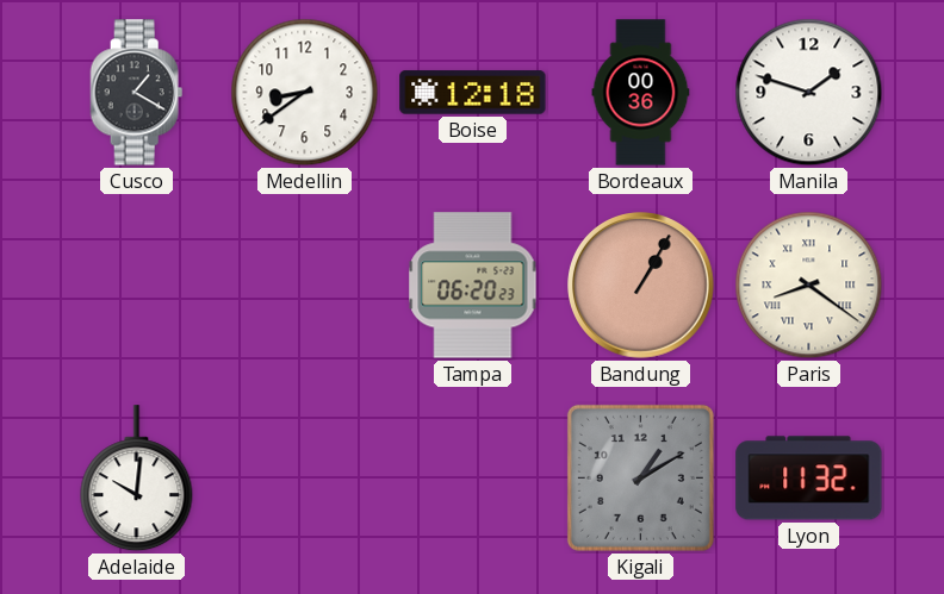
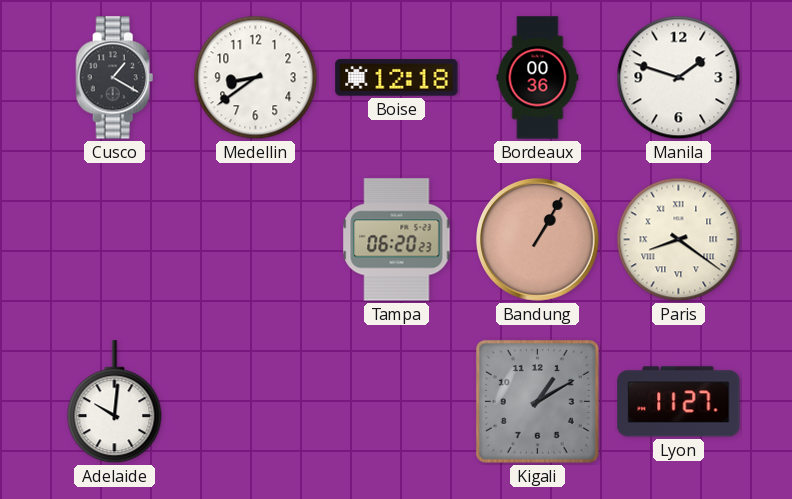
Lyon: 11:32 -> 11:27
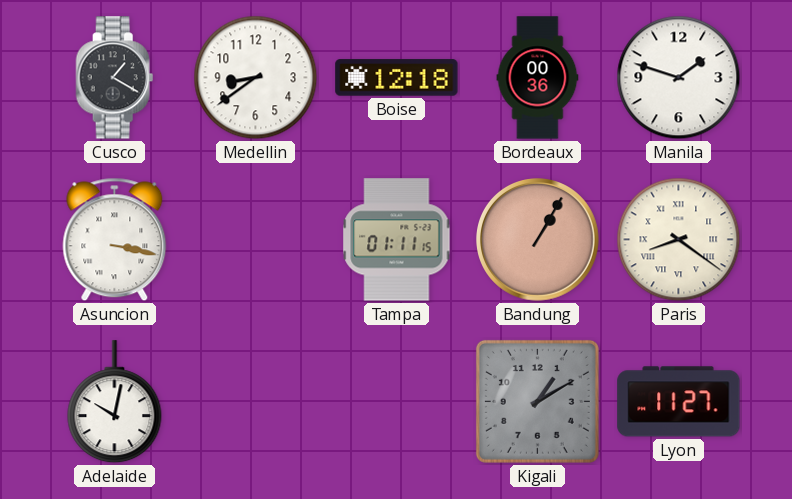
Asuncion: none -> 3:17
Tampa: 06:20 -> 01:11
Adelaide: 10:01 -> 10:02
